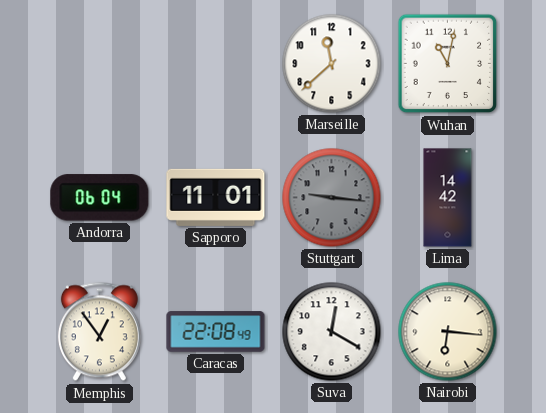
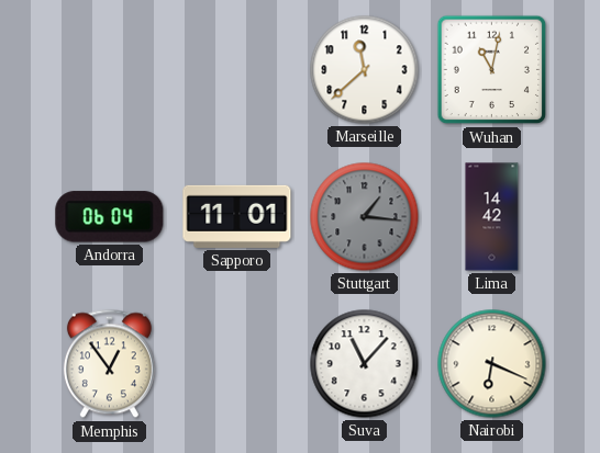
Stuttgart: 9:16 -> 1:16
Caracas: 22:08 -> none
Suva: 12:20 -> 11:07
Nairobi: 6:16 -> 6:19
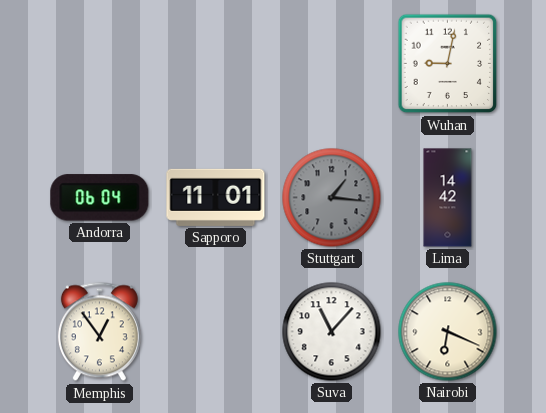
Marseille: 11:38 -> none
Wuhan: 11:02 -> 9:02
